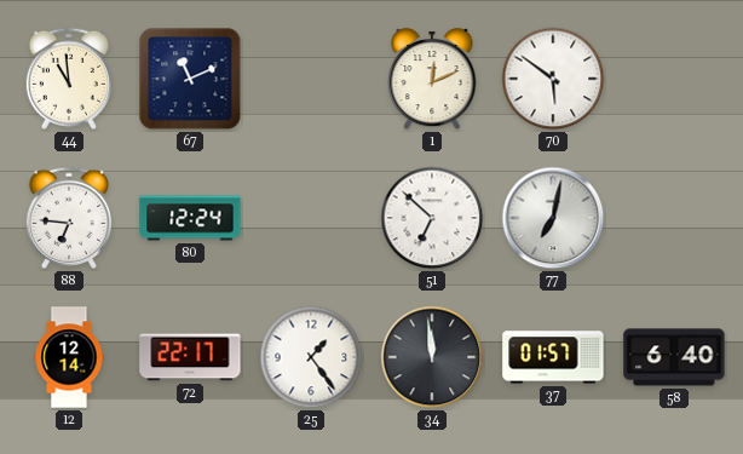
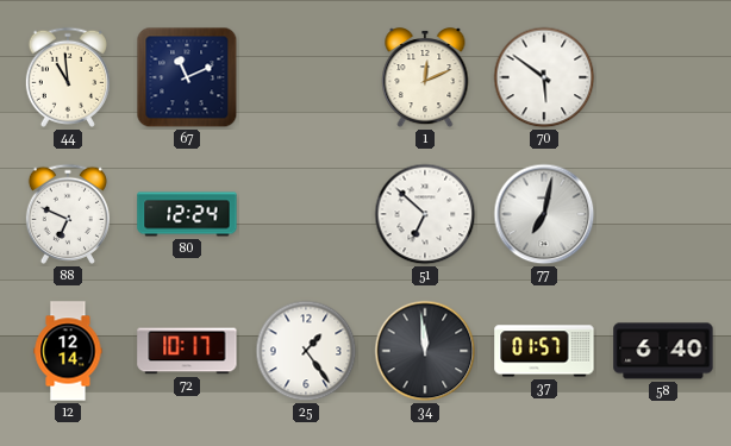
88: 6:46 -> 6:49
72: 22:17 -> 10:17
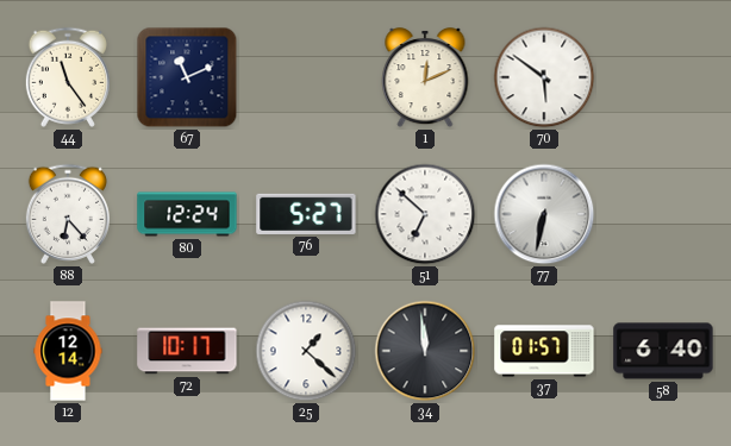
44: 10:59 -> 11:24
88: 6:49 -> 6:23
76: none -> 5:27
77: 7:02 -> 6:32
25: 1:24 -> 1:22
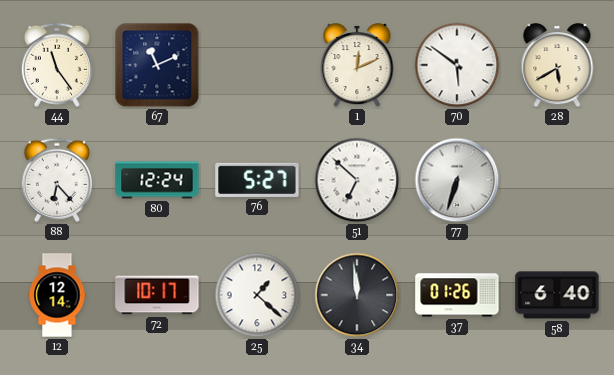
28: none -> 5:40
77: 6:32 -> 6:33
37: 01:57 -> 01:26
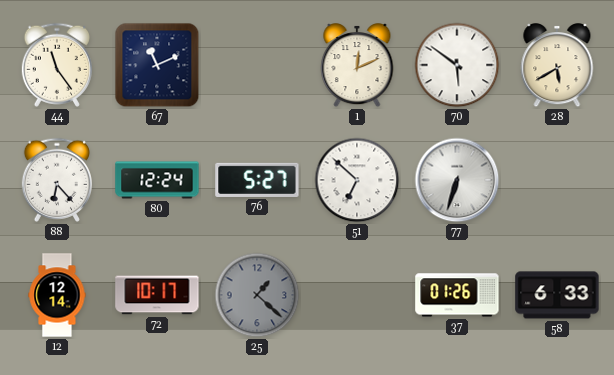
25 dial: white -> grey
34: 11:59 -> none
58: 6:40 -> 6:33
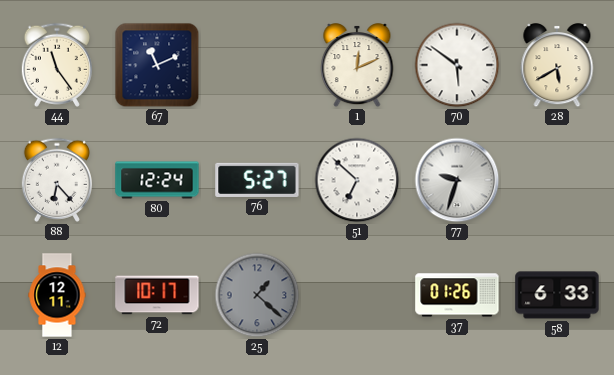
77: 6:33 -> 9:33
12: 12:14 -> 12:11
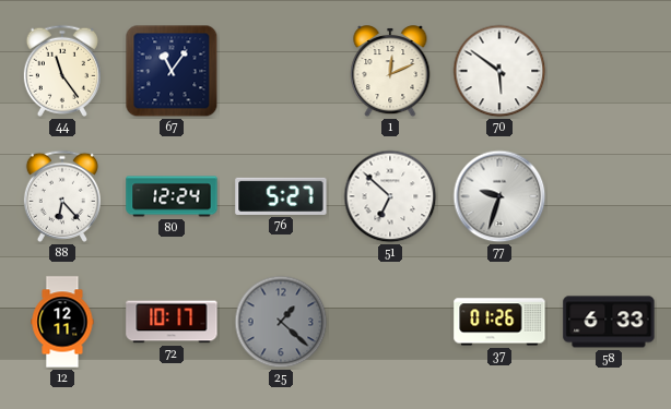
67: 11:11 -> 11:06
28: 5:40 -> none
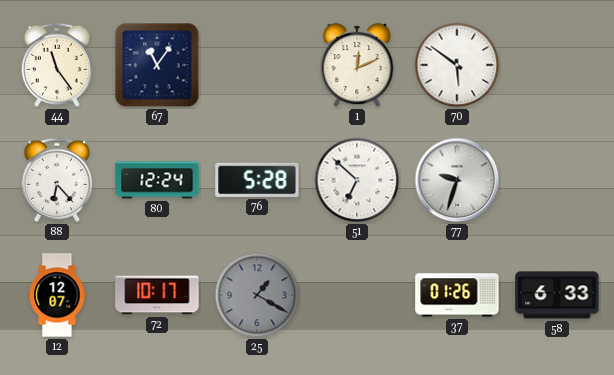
76: 5:27 -> 5:28
12: 12:11 -> 12:07
25: 1:22 -> 1:20
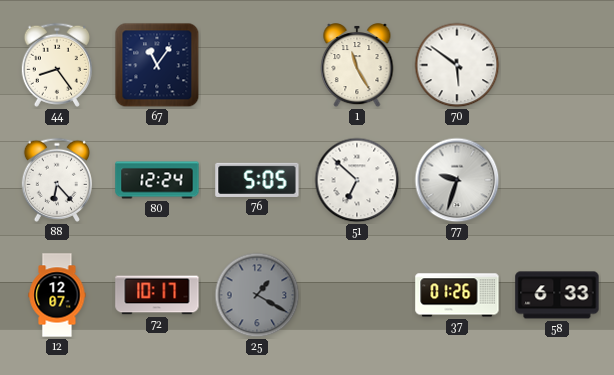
44: 11:24 -> 8:24
1: 12:11 -> 11:25
76: 5:28 -> 5:05
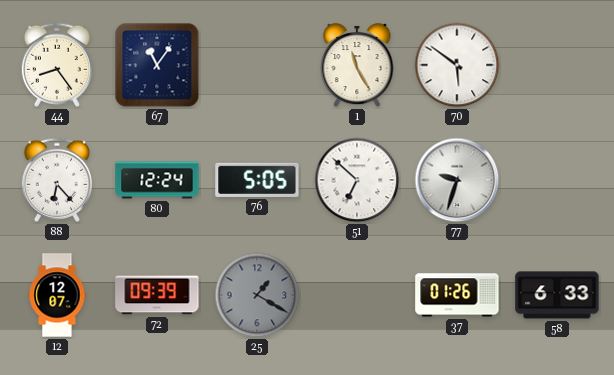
72: 10:17 -> 09:39
